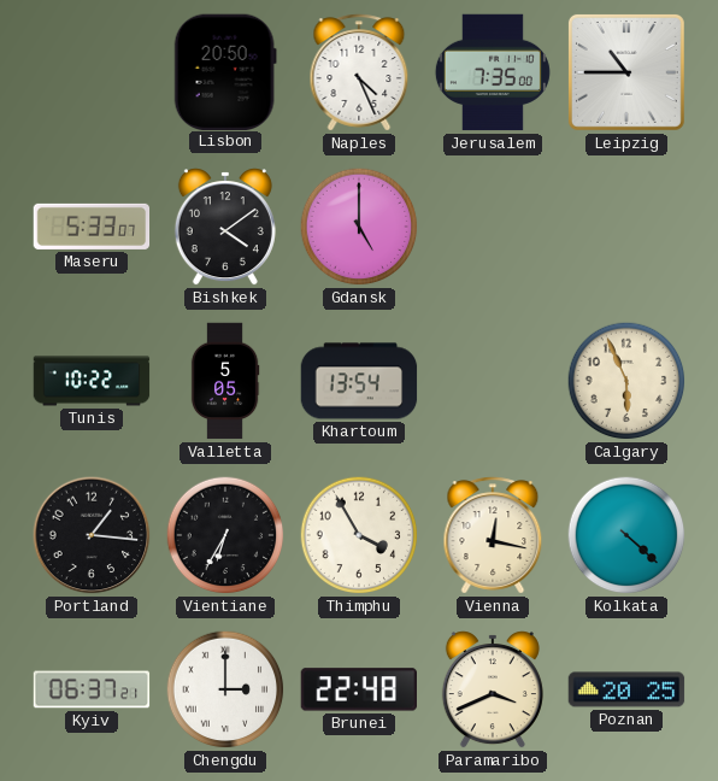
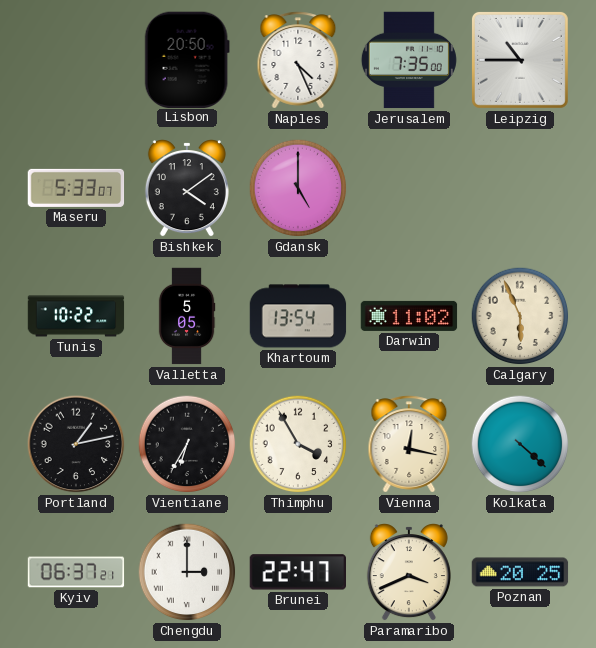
Darwin: none -> 11:02
Portland: 1:16 -> 1:13
Brunei: 22:48 -> 22:47
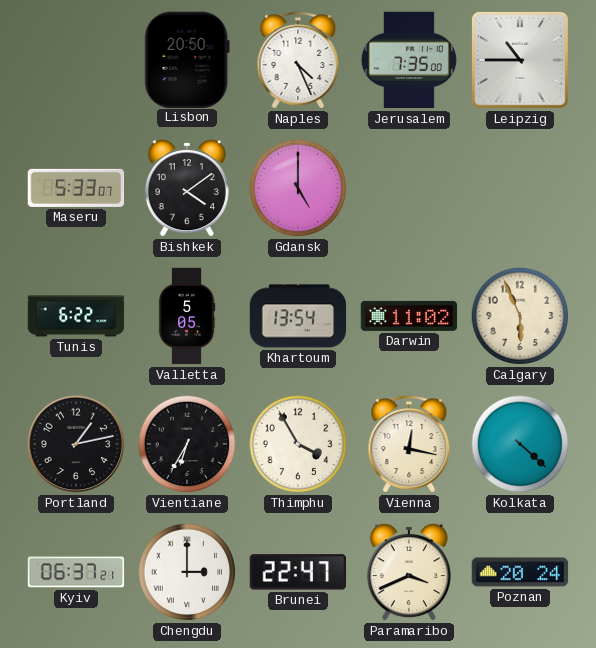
Tunis: 10:22 -> 6:22
Poznan: 20:25 -> 20:24
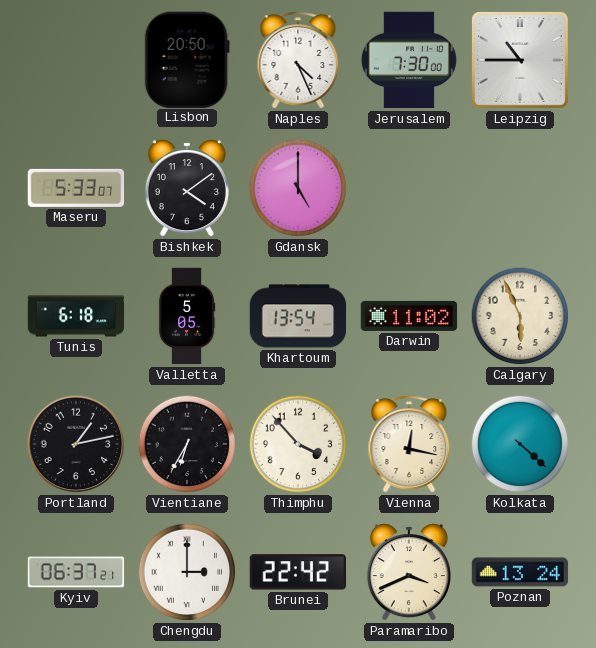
Jerusalem: 7:35 -> 7:30
Tunis: 6:22 -> 6:18
Thimphu: 3:55 -> 3:53
Brunei: 22:47 -> 22:42
Poznan: 20:24 -> 13:24
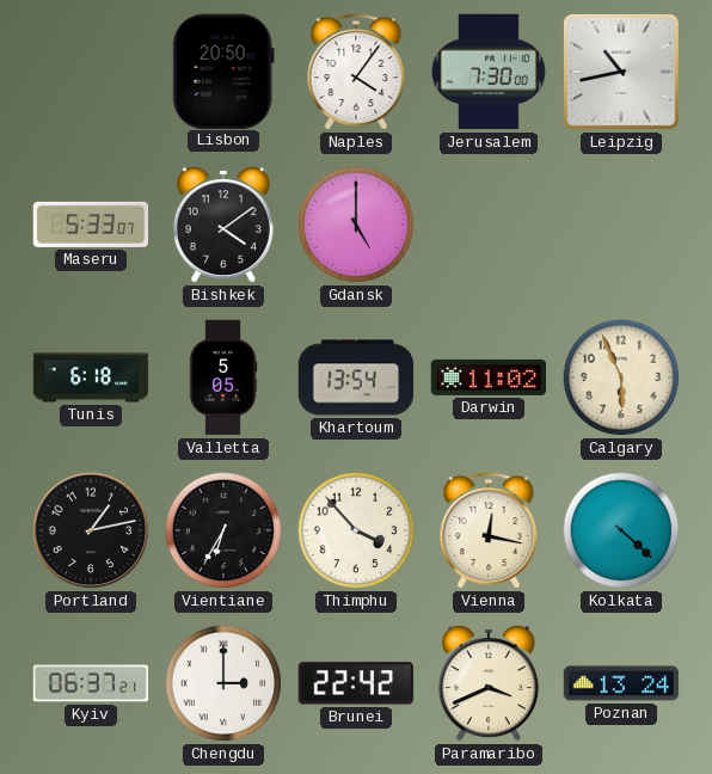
Naples: 4:26 -> 4:06
Leipzig: 10:45 -> 10:43
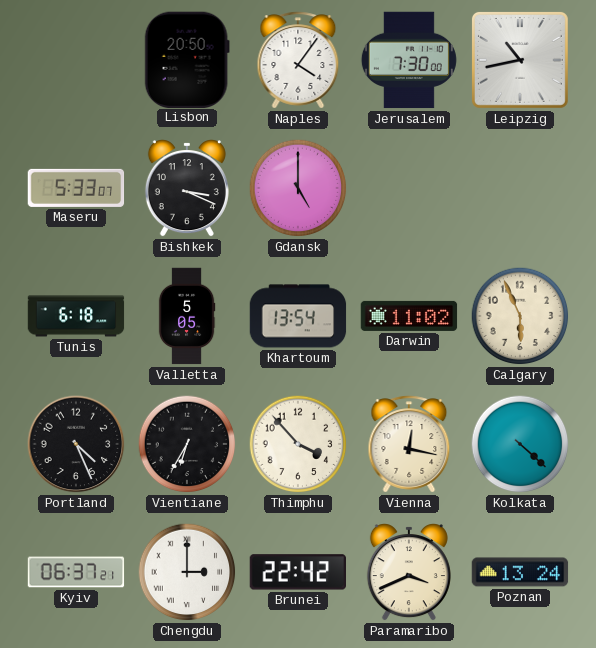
Bishkek: 4:09 -> 3:19
Portland: 1:13 -> 4:26
